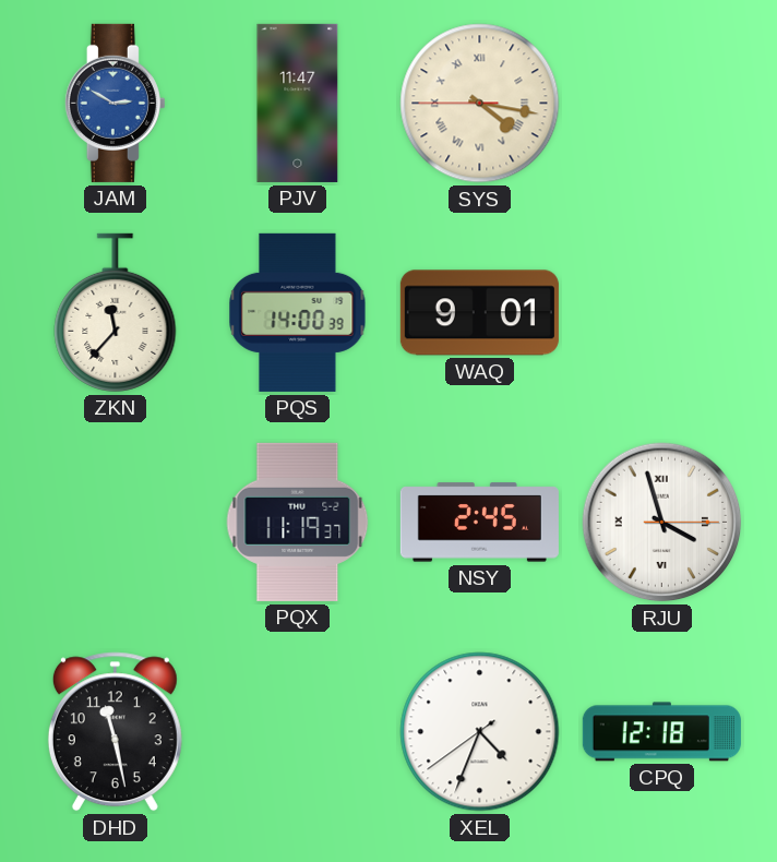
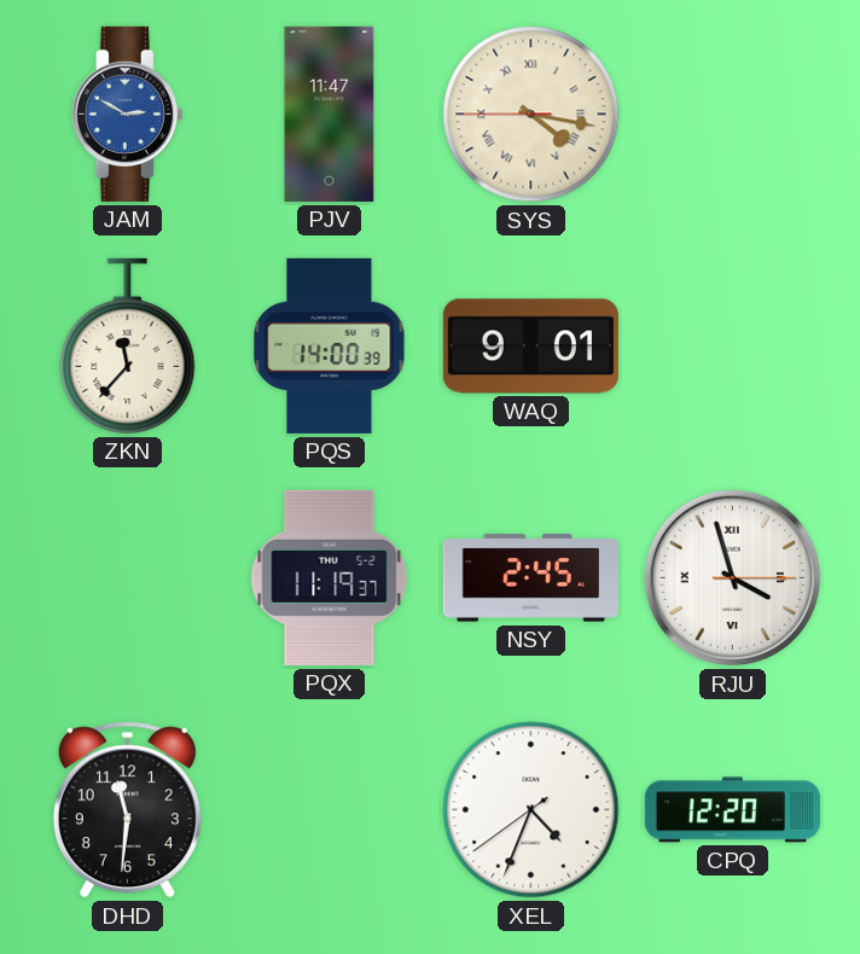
DHD: 11:28 -> 11:31
CPQ: 12:18 -> 12:20
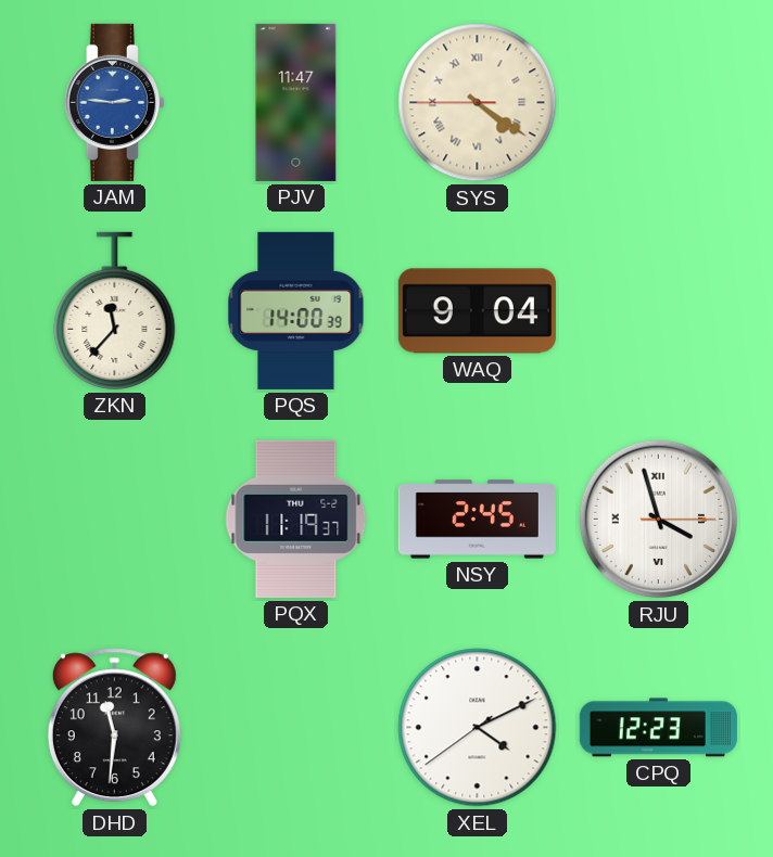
JAM: 2:50 -> 2:46
SYS: 4:16 -> 4:20
WAQ: 9:01 -> 9:04
XEL: 4:33 -> 4:10
CPQ: 12:20 -> 12:23
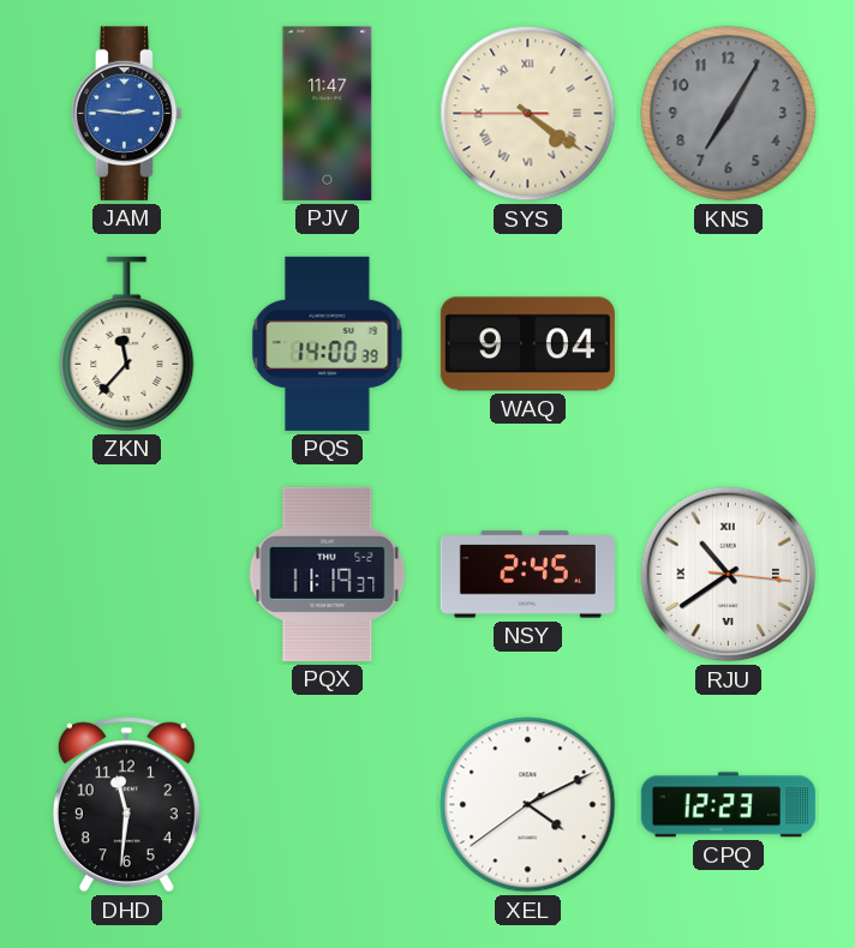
KNS: none -> 7:05
RJU: 3:57 -> 10:39
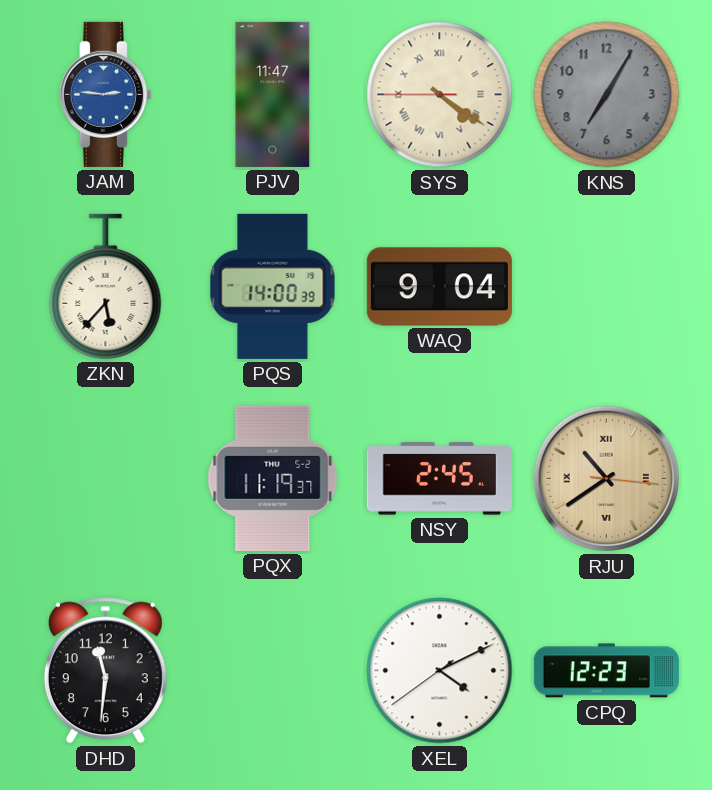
ZKN: 11:37 -> 5:37
RJU dial: white -> champagne
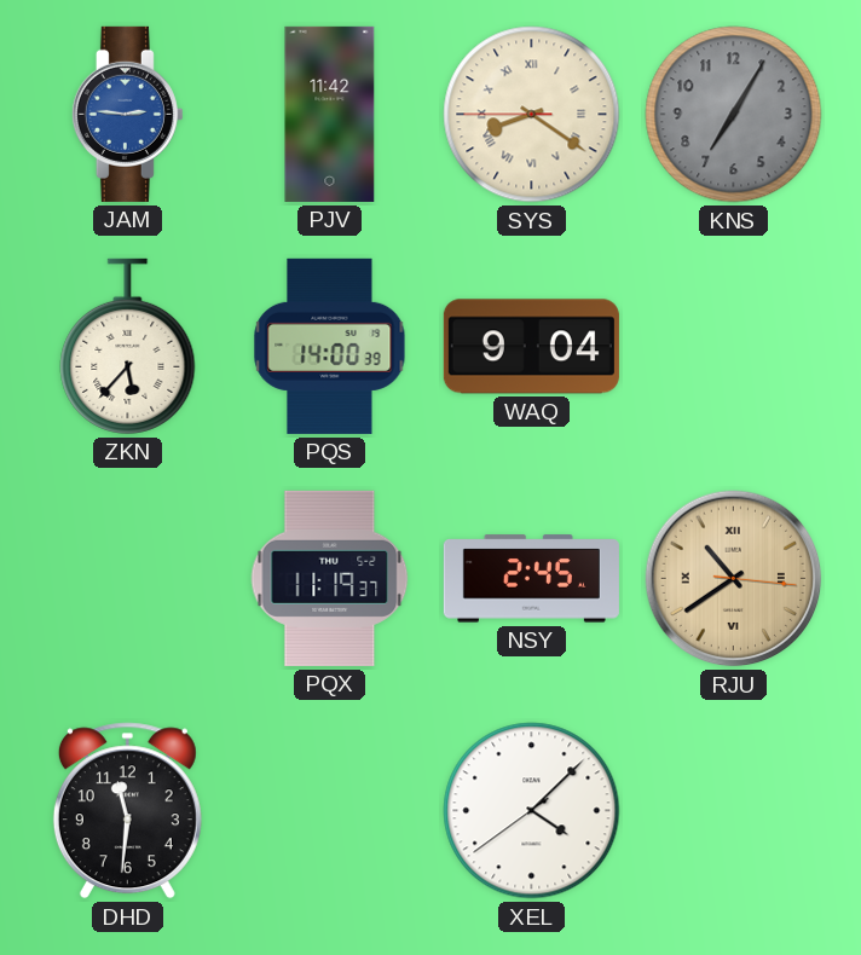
PJV: 11:47 -> 11:42
SYS: 4:20 -> 8:20
XEL: 4:10 -> 4:07
CPQ: 12:23 -> none
